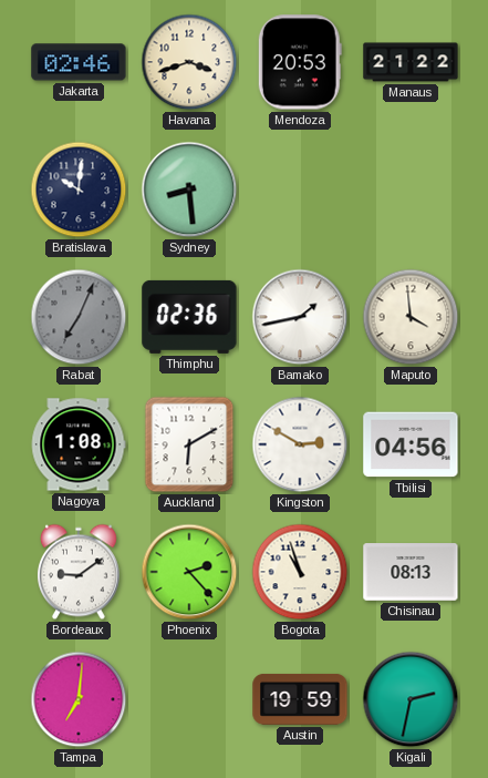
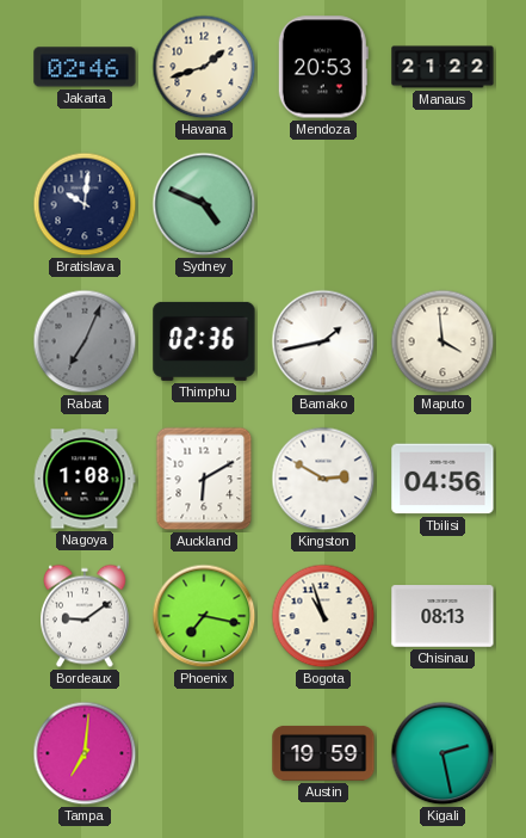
Havana: 3:42 -> 1:42
Sydney: 8:29 -> 4:49
Phoenix: 2:23 -> 7:17
Kigali: 2:32 -> 2:28
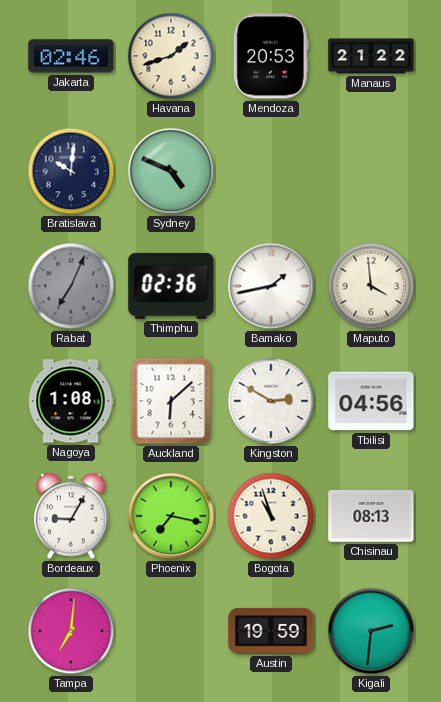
Auckland: 6:10 -> 6:08
Bordeaux: 9:09 -> 9:05
Kigali: 2:28 -> 2:31
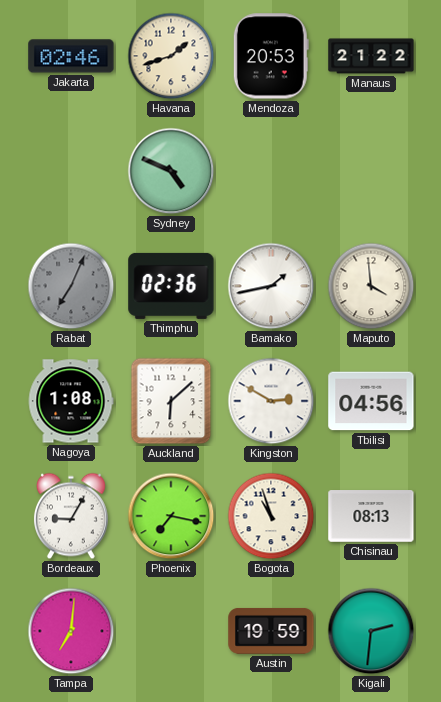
Bratislava: 10:01 -> none
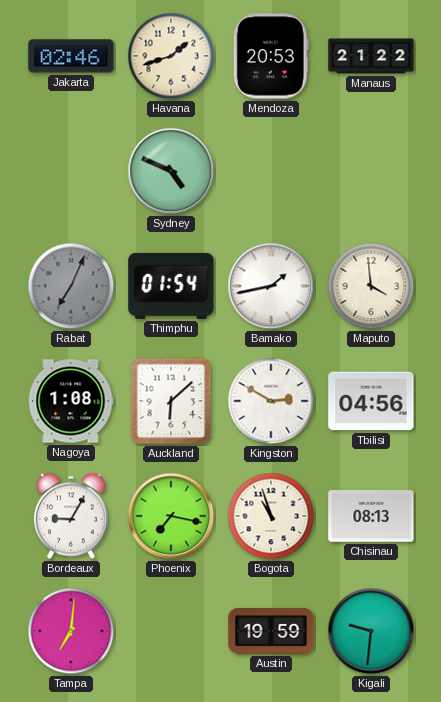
Thimphu: 02:36 -> 01:54
Kigali: 2:31 -> 9:31
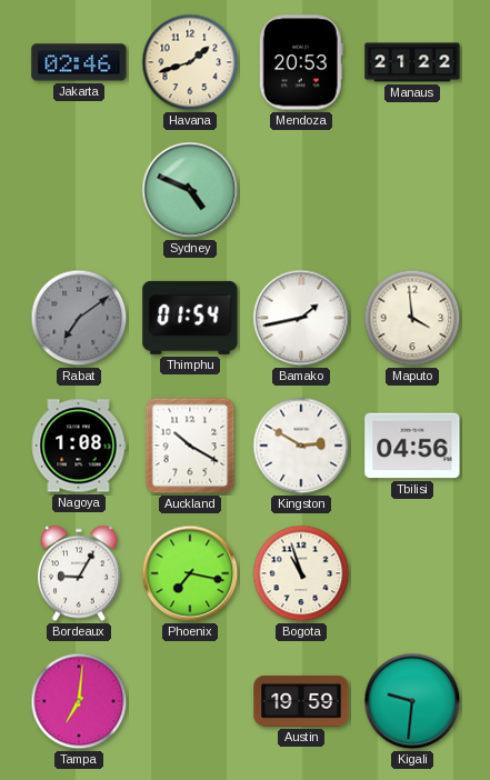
Rabat: 7:04 -> 7:09
Auckland: 6:08 -> 10:20
Chisinau: 08:13 -> none
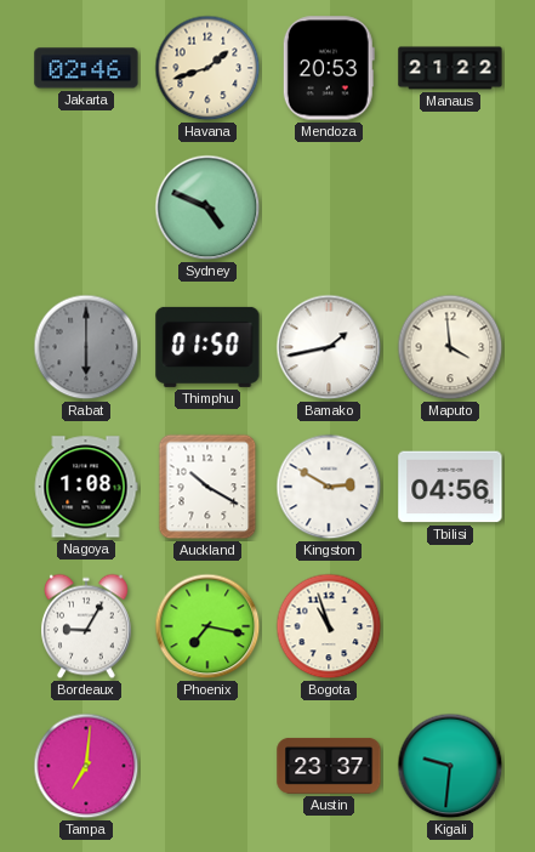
Rabat: 7:09 -> 6:00
Thimphu: 01:54 -> 01:50
Austin: 19:59 -> 23:37
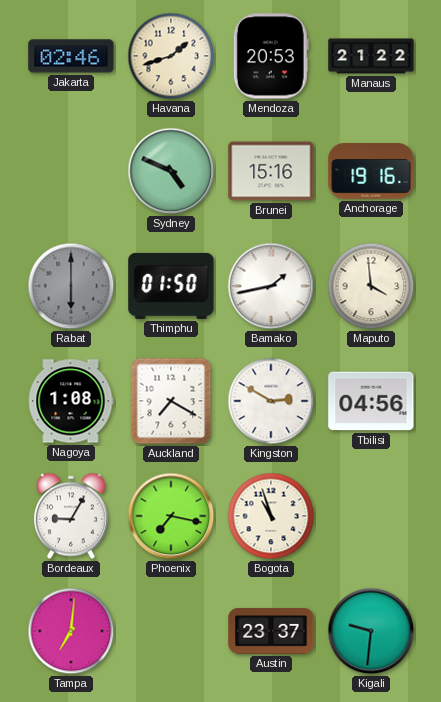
Brunei: none -> 15:16
Anchorage: none -> 19:16
Auckland: 10:20 -> 7:20
